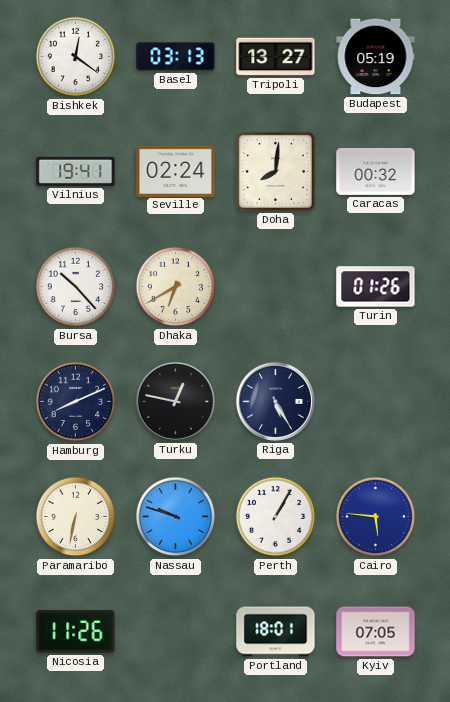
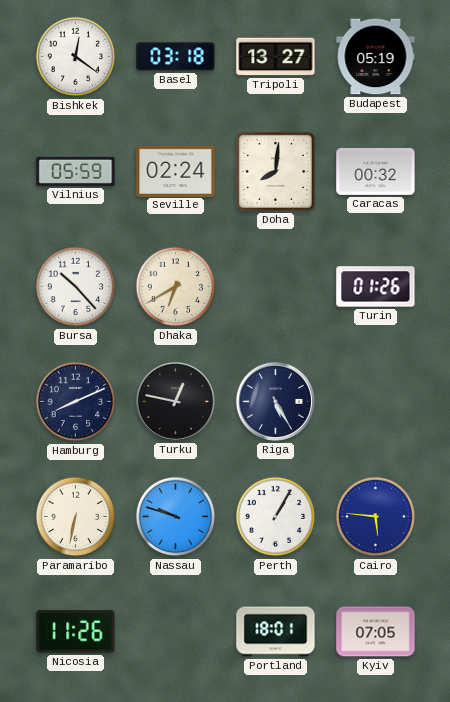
Basel: 03:13 -> 03:18
Vilnius: 19:41 -> 05:59
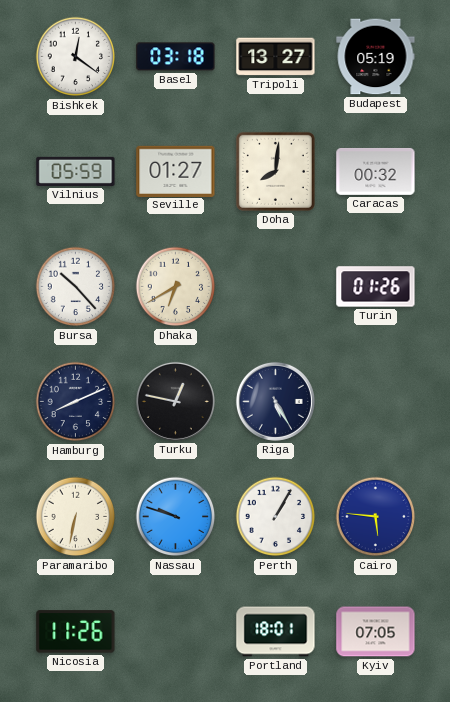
Seville: 02:24 -> 01:27
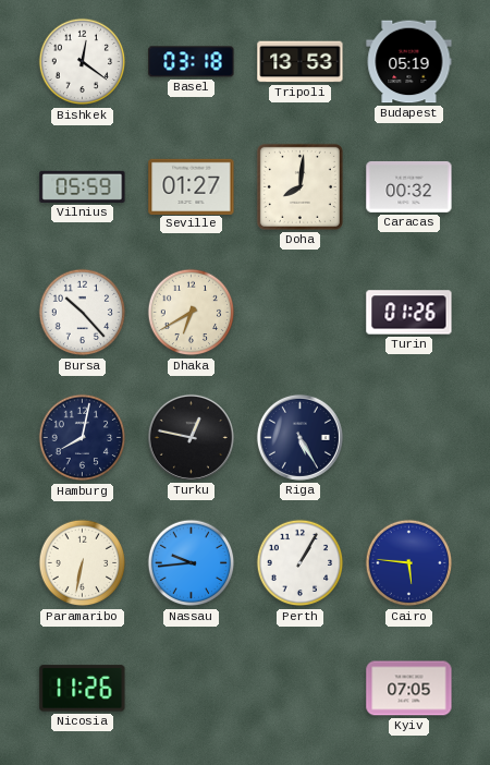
Tripoli: 13:27 -> 13:53
Hamburg: 8:11 -> 8:02
Nassau: 9:48 -> 9:44
Portland: 18:01 -> none
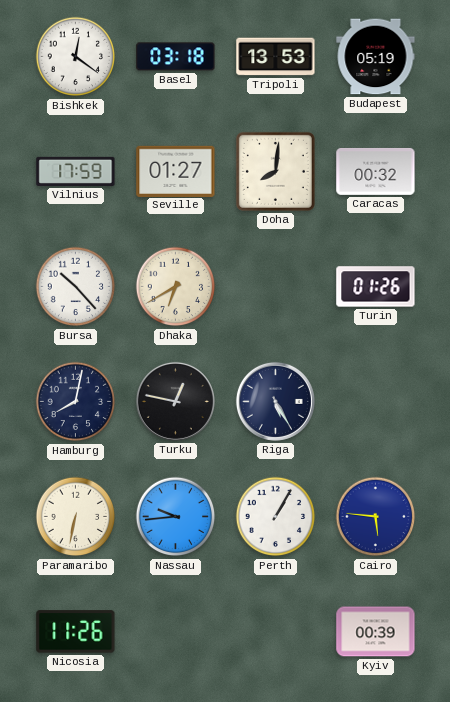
Vilnius: 05:59 -> 17:59
Kyiv: 07:05 -> 00:39
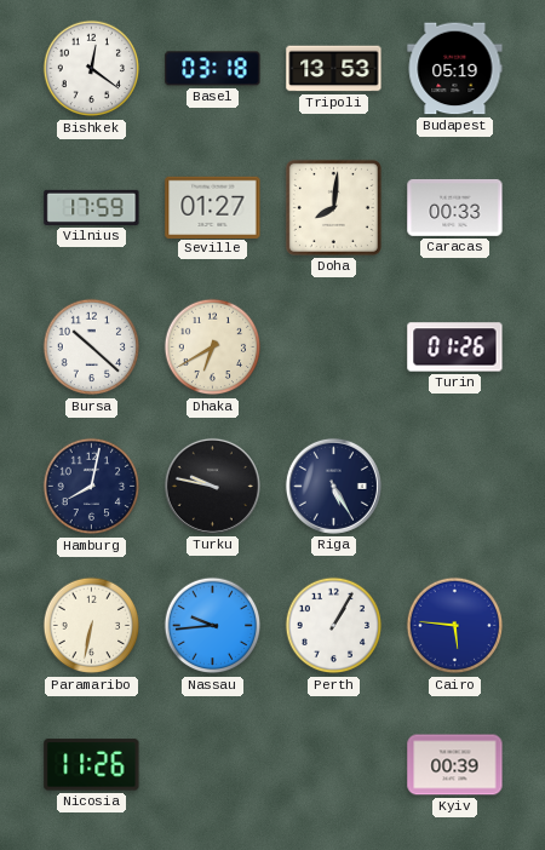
Caracas: 00:32 -> 00:33
Bursa: 10:23 -> 10:22
Turku: 12:47 -> 9:47
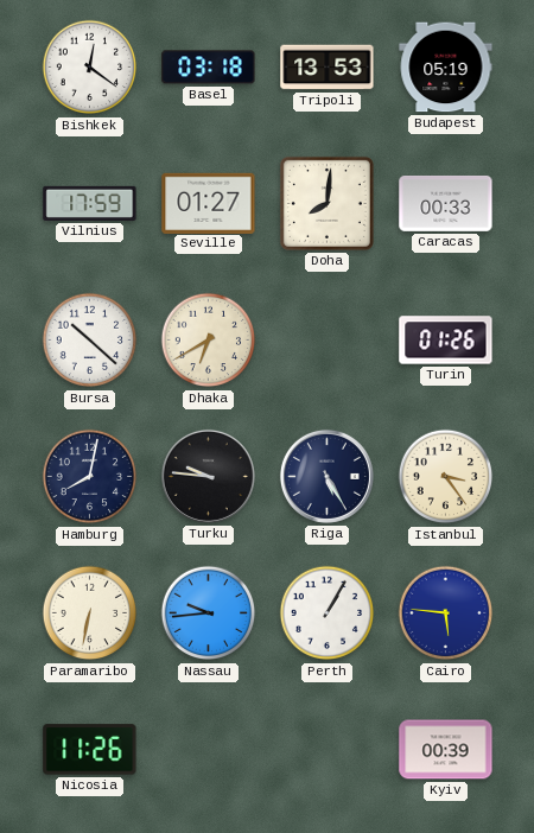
Turku: 9:47 -> 9:46
Istanbul: none -> 3:24
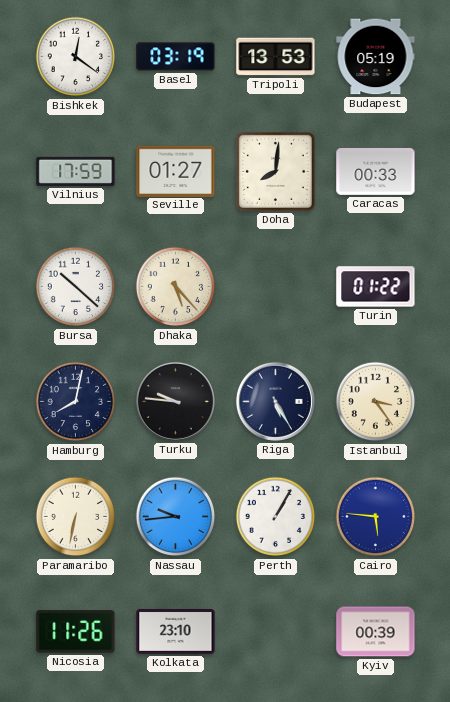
Basel: 03:18 -> 03:19
Dhaka: 6:40 -> 5:23
Turin: 01:26 -> 01:22
Kolkata: none -> 23:10
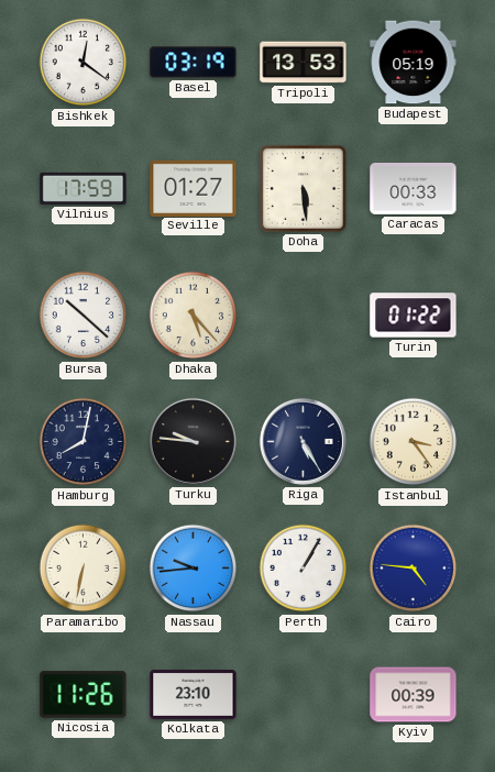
Doha: 8:01 -> 5:29
Cairo: 5:46 -> 4:46
